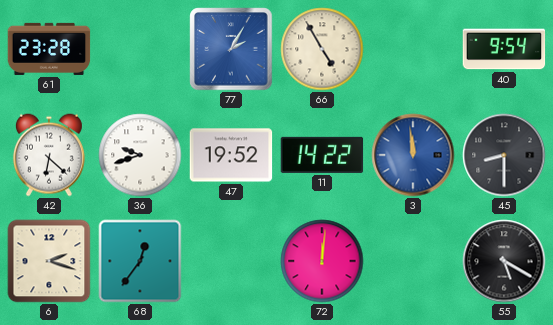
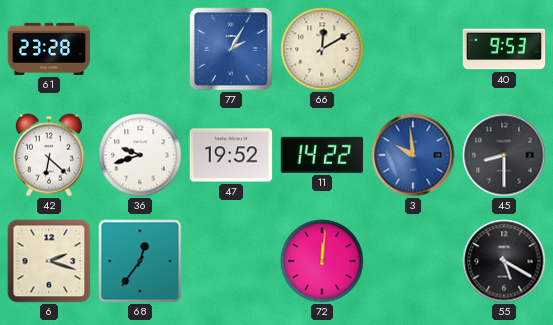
66: 4:55 -> 12:10
40: 9:54 -> 9:53
3: 11:59 -> 9:59
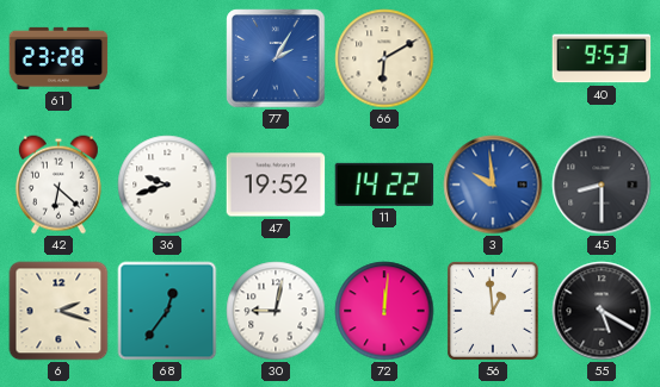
66: 12:10 -> 6:10
30: none -> 9:02
56: none -> 12:59
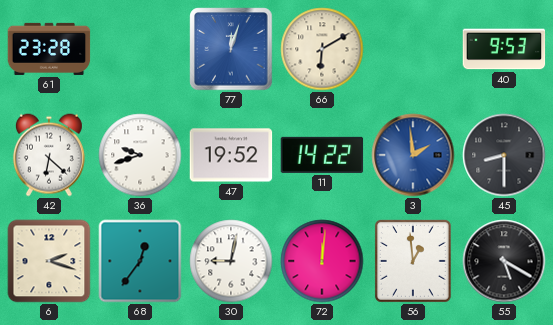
77: 2:05 -> 12:03
3: 9:59 -> 1:59
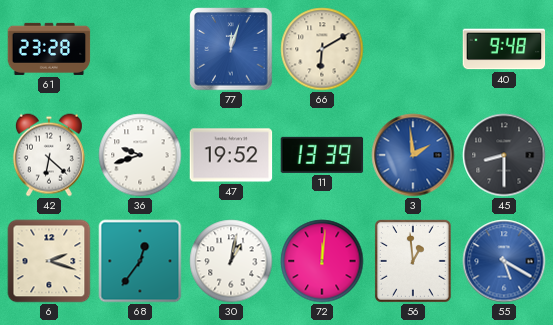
40: 9:53 -> 9:48
11: 14:22 -> 13:39
30: 9:02 -> 1:02
55 dial: black -> blue
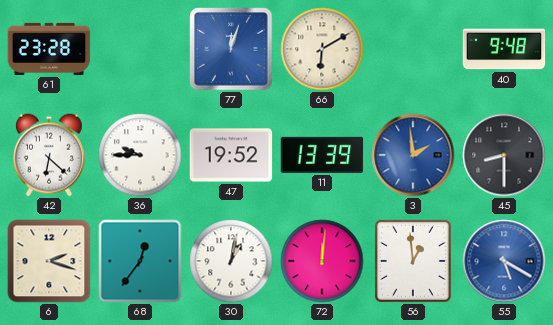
36: 9:42 -> 9:45
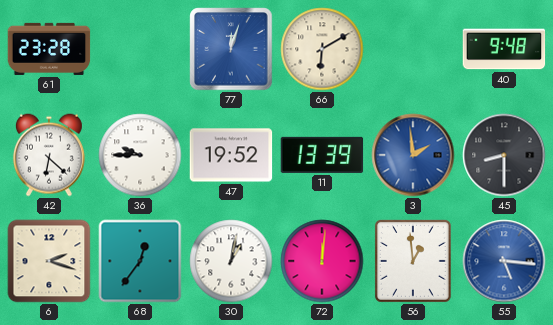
55: 5:20 -> 5:16
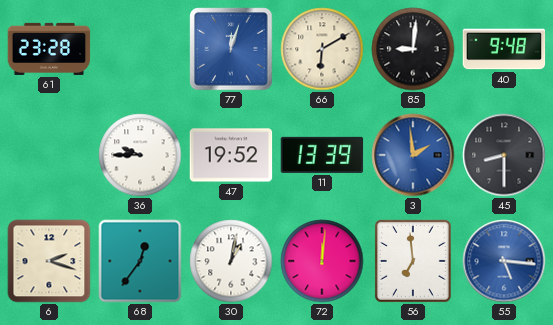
85: none -> 9:01
42: 6:22 -> none
56: 12:59 -> 6:59
